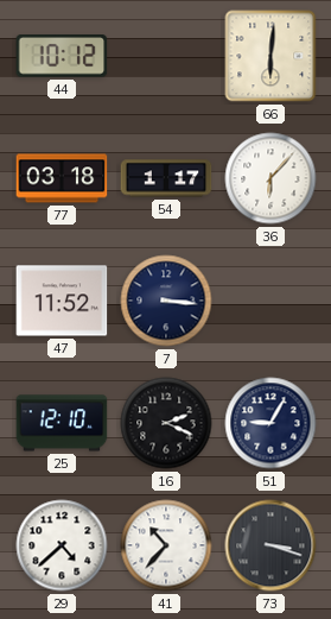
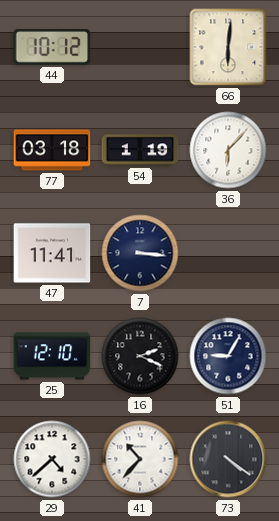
54: 1:17 -> 1:19
47: 11:52 -> 11:41
73: 3:18 -> 4:21
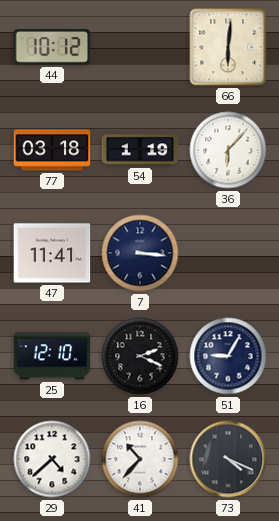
73: 4:21 -> 4:19
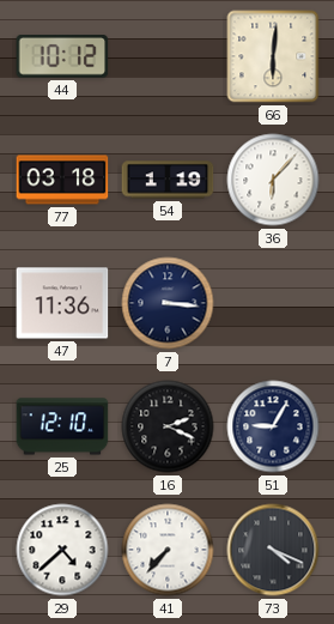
47: 11:41 -> 11:36
41: 10:37 -> 7:37
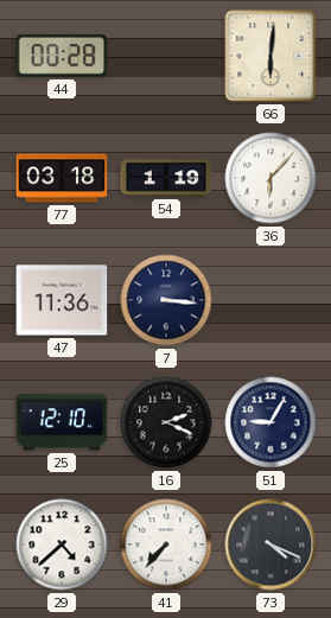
44: 10:12 -> 00:28
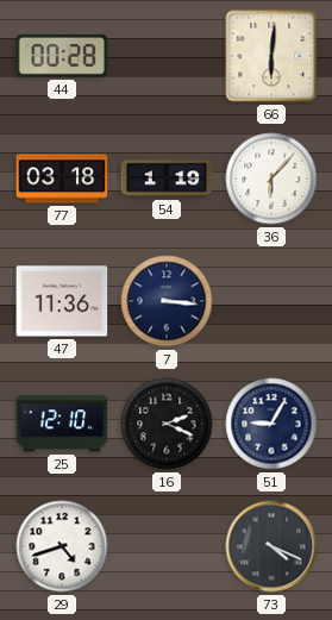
29: 4:38 -> 4:42
41: 7:37 -> none
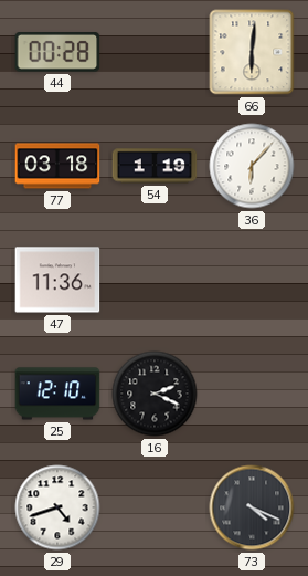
7: 3:16 -> none
51: 9:05 -> none
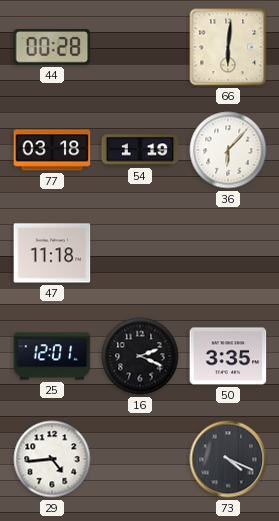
47: 11:36 -> 11:18
25: 12:10 -> 12:01
50: none -> 3:35
29: 4:42 -> 4:44
